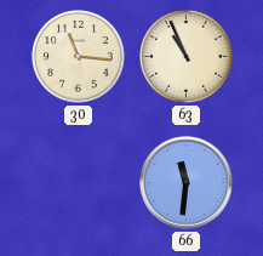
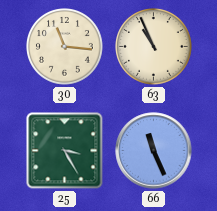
25: none -> 3:25
66: 11:31 -> 11:26
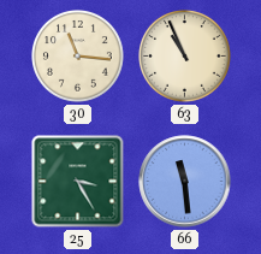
66: 11:26 -> 11:29
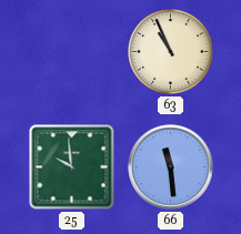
30: 11:16 -> none
25: 3:25 -> 9:59
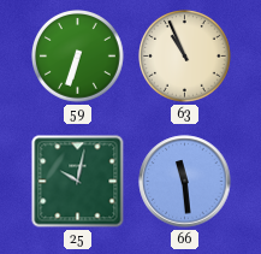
59: none -> 6:33
25: 9:59 -> 10:02
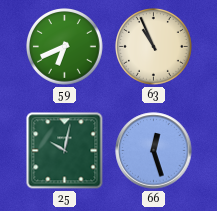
59: 6:33 -> 6:41
66: 11:29 -> 12:27
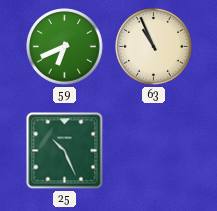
25: 10:02 -> 10:26
66: 12:27 -> none
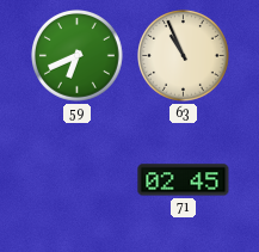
25: 10:26 -> none
71: none -> 02:45
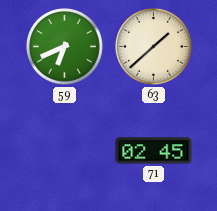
63: 10:56 -> 1:38
